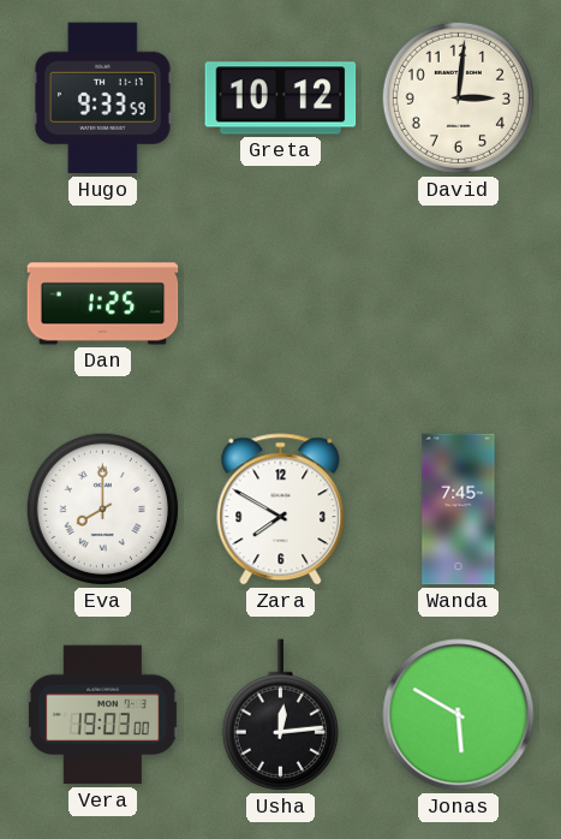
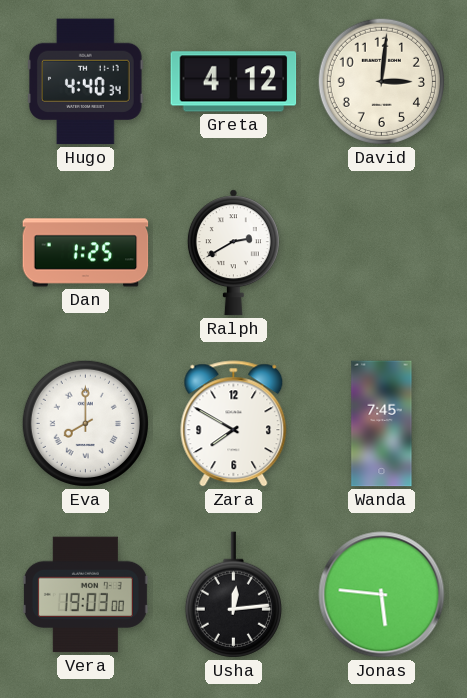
Hugo: 9:33 -> 4:40
Greta: 10:12 -> 4:12
Ralph: none -> 2:40
Jonas: 5:50 -> 5:46
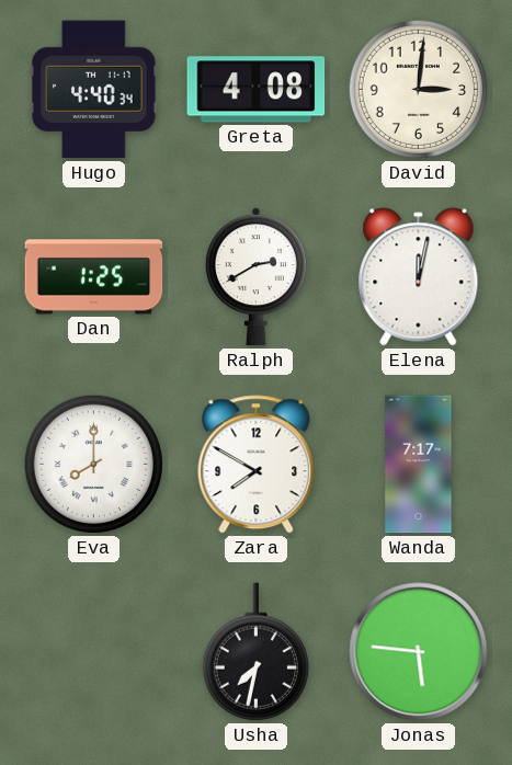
Greta: 4:12 -> 4:08
Elena: none -> 12:02
Wanda: 7:45 -> 7:17
Vera: 19:03 -> none
Usha: 12:14 -> 7:32
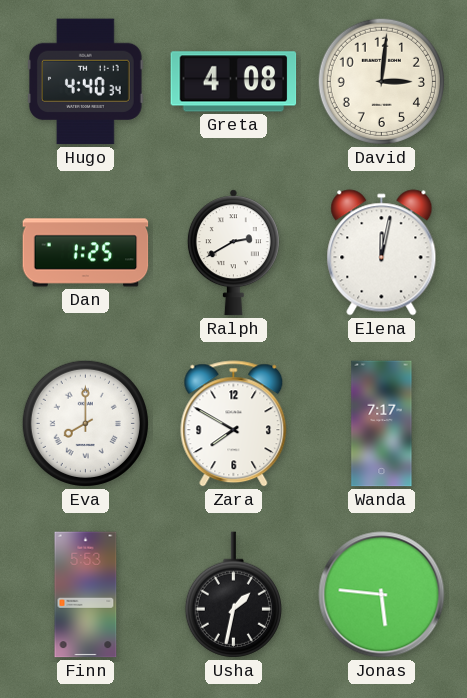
Finn: none -> 5:53
Usha: 7:32 -> 1:32
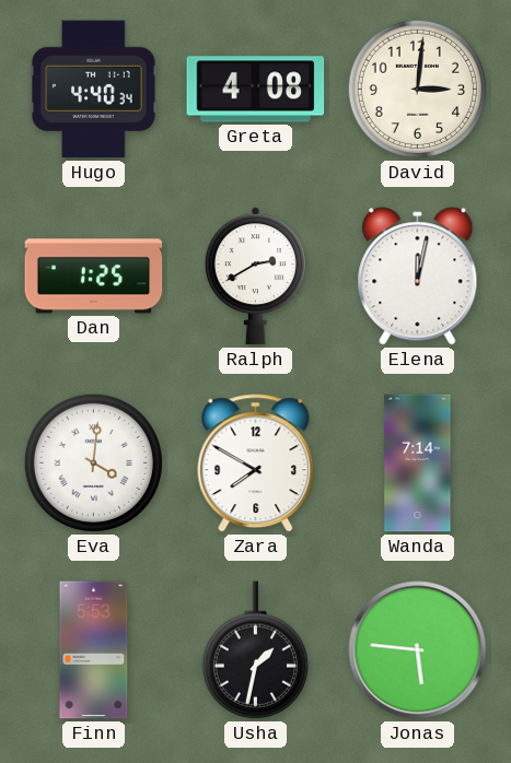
Eva: 8:00 -> 4:01
Wanda: 7:17 -> 7:14
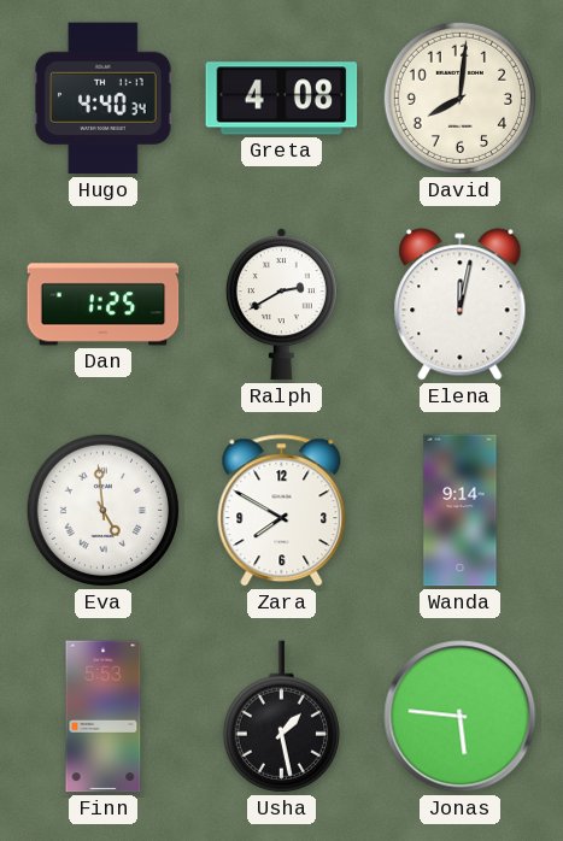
David: 3:01 -> 8:01
Eva: 4:01 -> 4:59
Wanda: 7:14 -> 9:14
Usha: 1:32 -> 1:28
